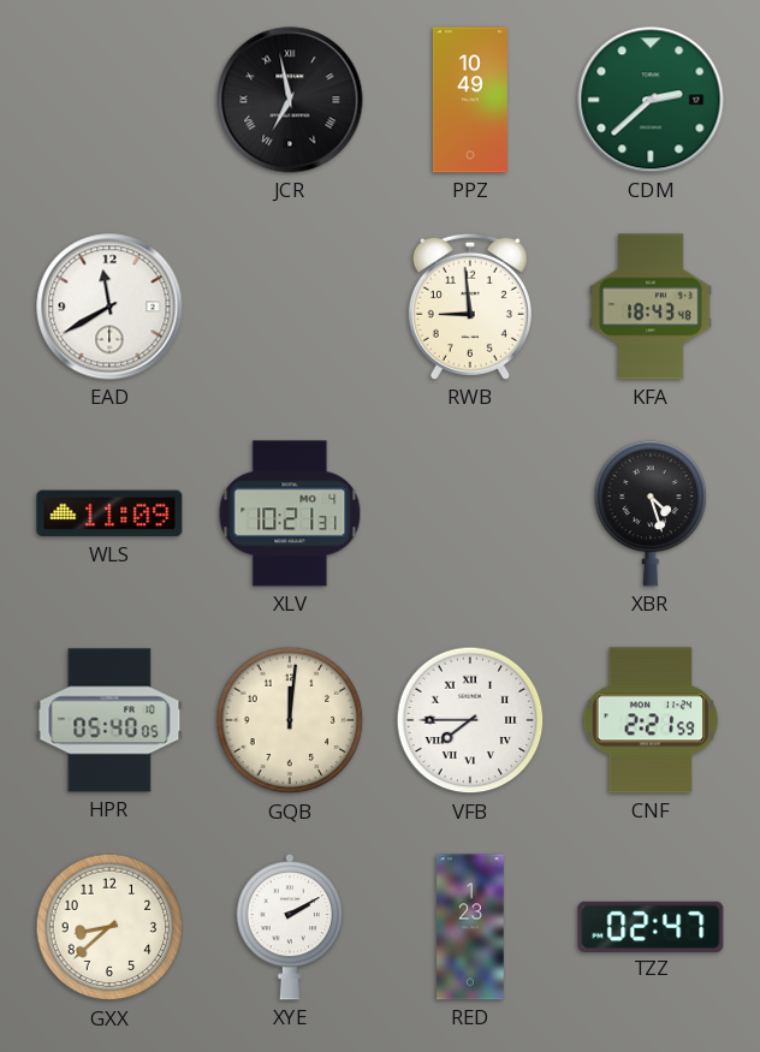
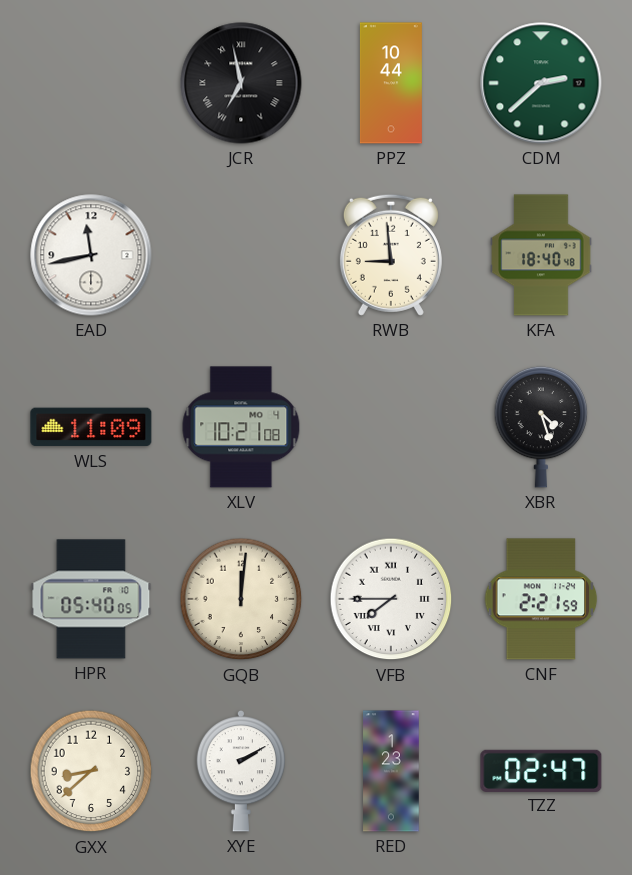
PPZ: 10:49 -> 10:44
EAD: 11:40 -> 11:43
KFA: 18:43 -> 18:40
XLV: 10:21:31 -> 10:21:08
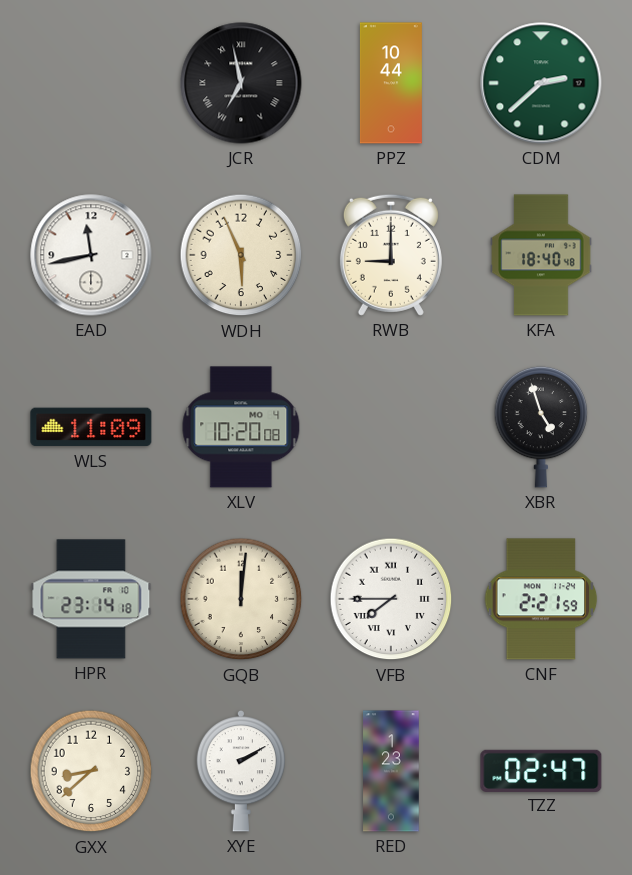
WDH: none -> 5:56
RWB: 8:59 -> 9:00
XLV: 10:21 -> 10:20
XBR: 4:27 -> 4:57
HPR: 05:40 -> 23:14
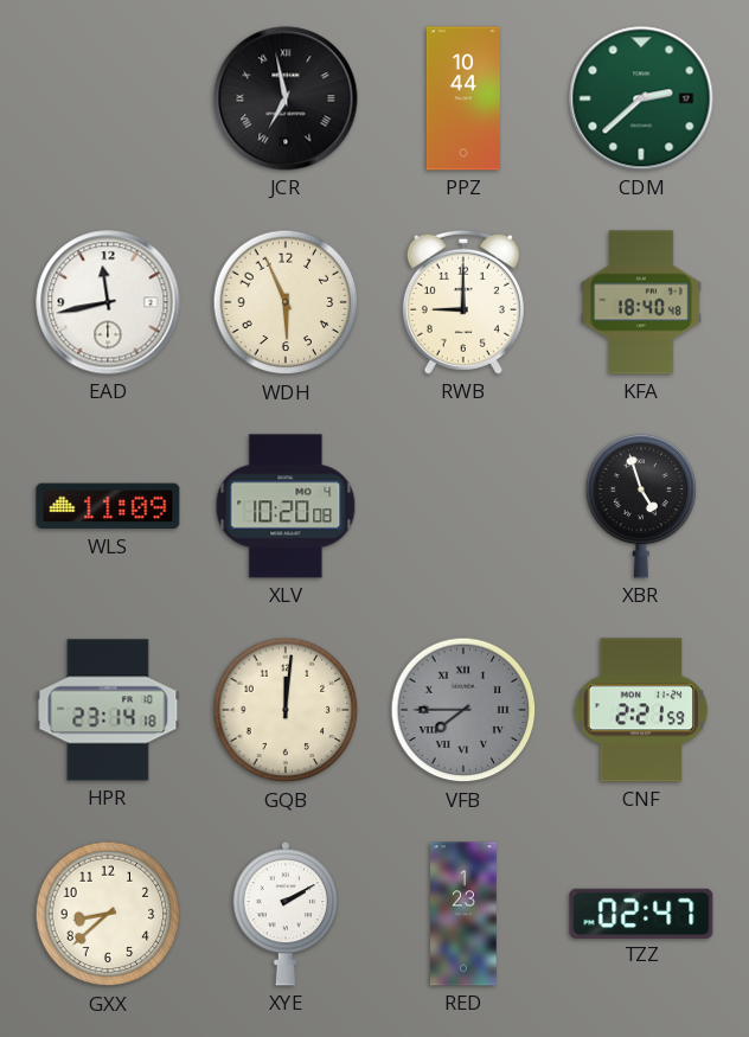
VFB dial: white -> grey
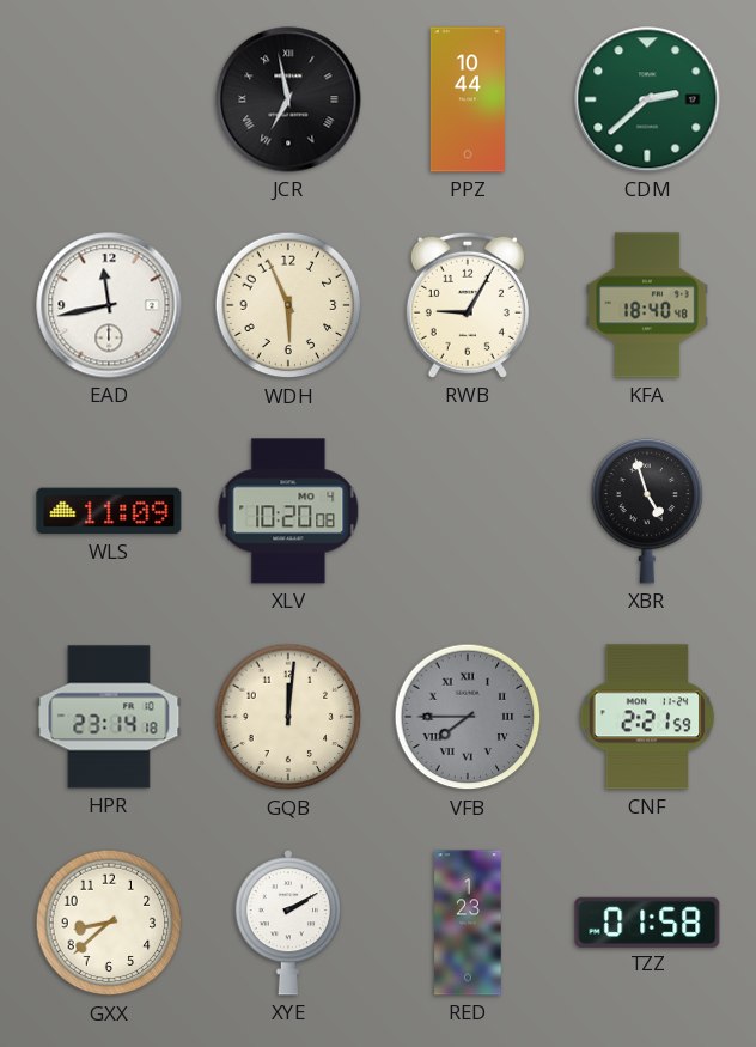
RWB: 9:00 -> 9:05
TZZ: 02:47 -> 01:58
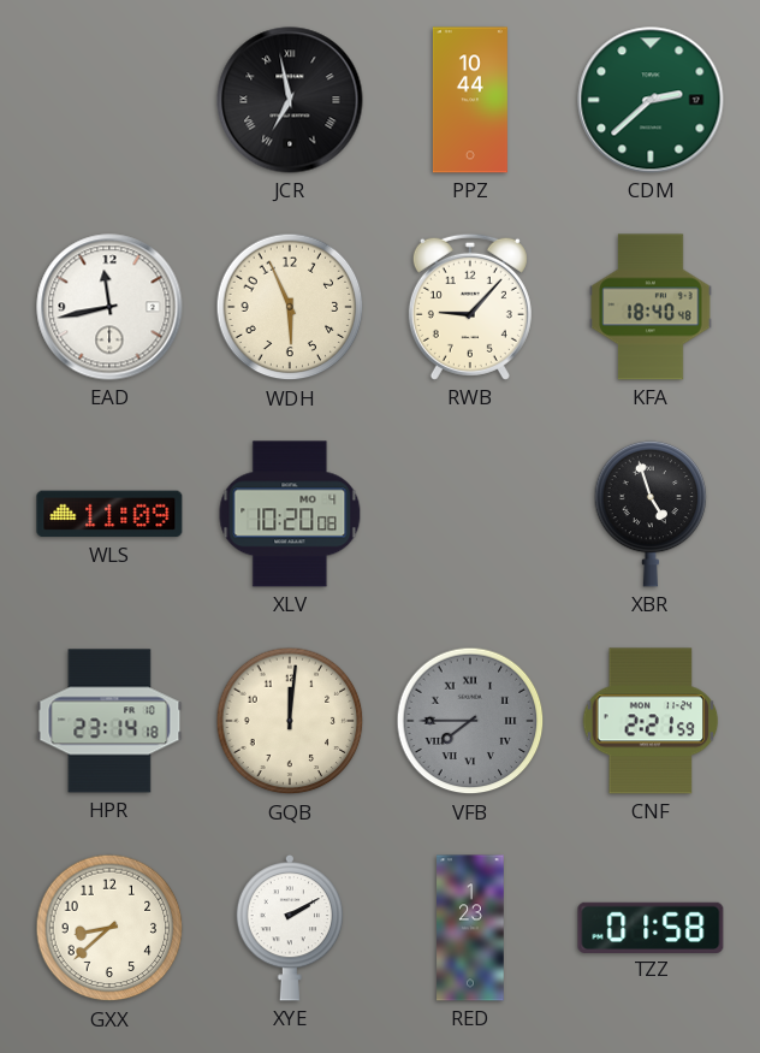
RWB: 9:05 -> 9:07
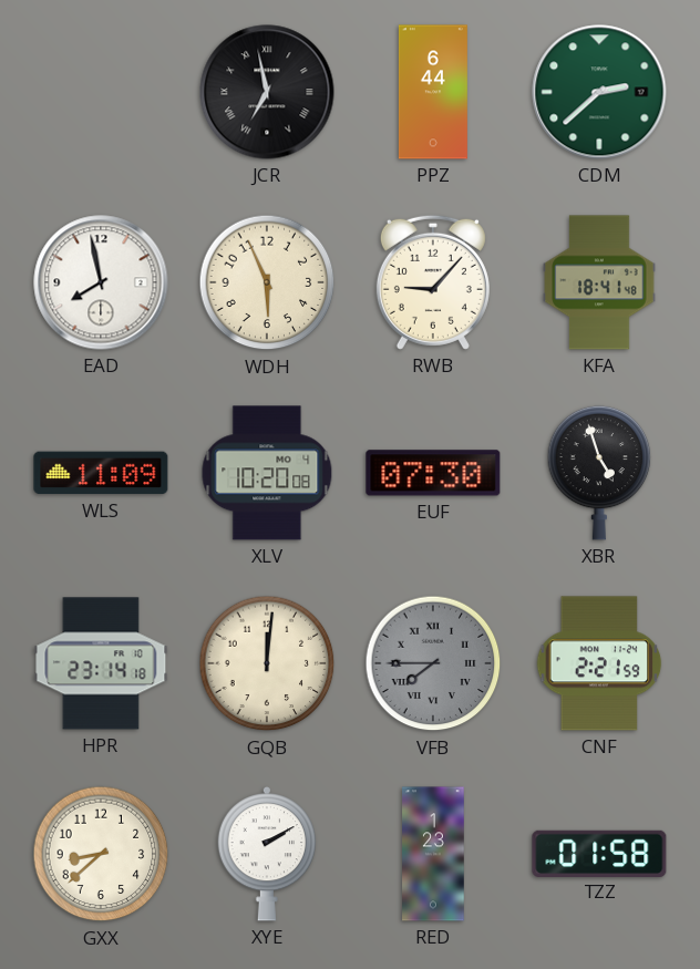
PPZ: 10:44 -> 6:44
EAD: 11:43 -> 7:58
KFA: 18:40 -> 18:41
EUF: none -> 07:30
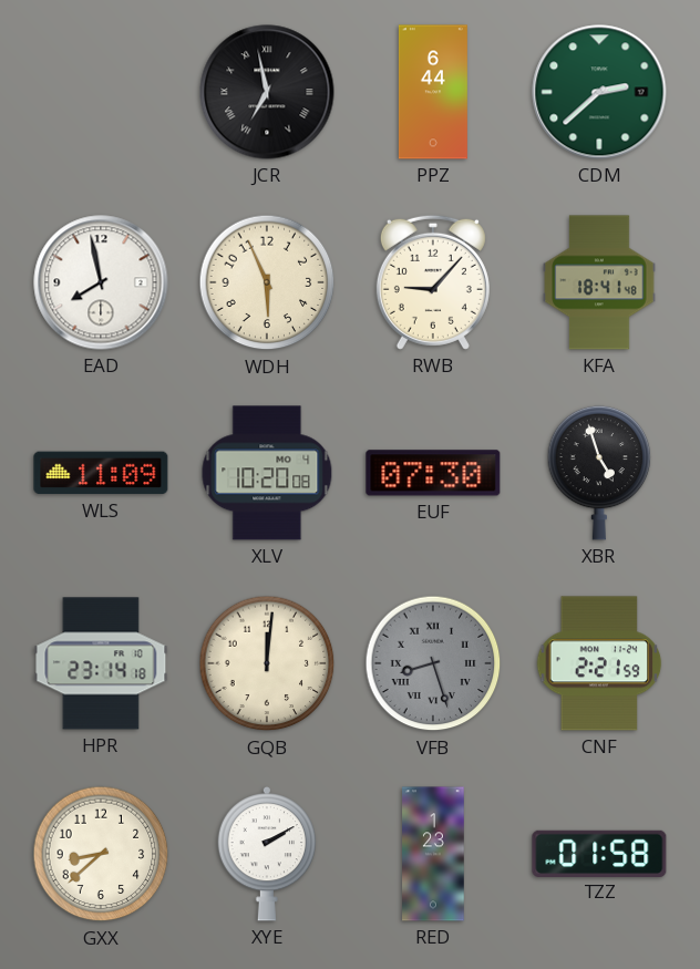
VFB: 7:45 -> 8:27
